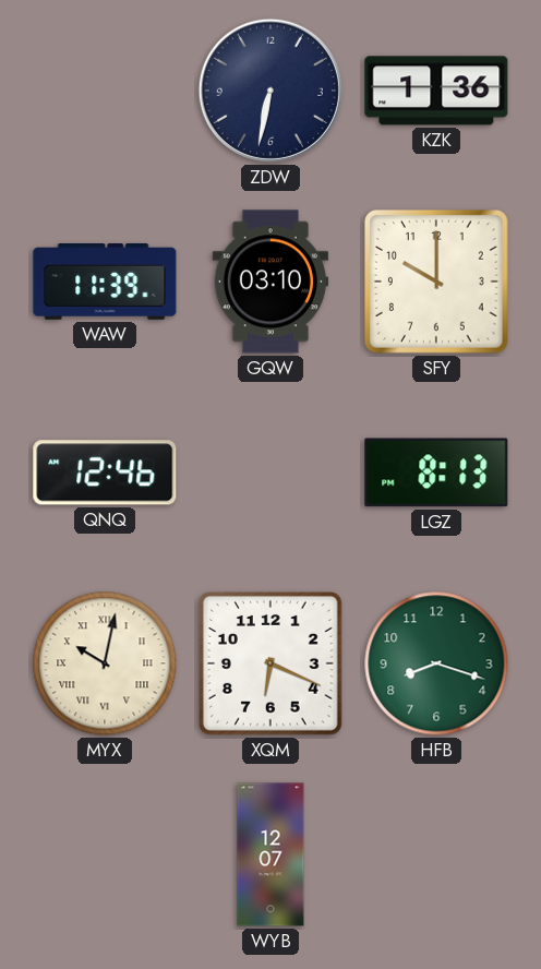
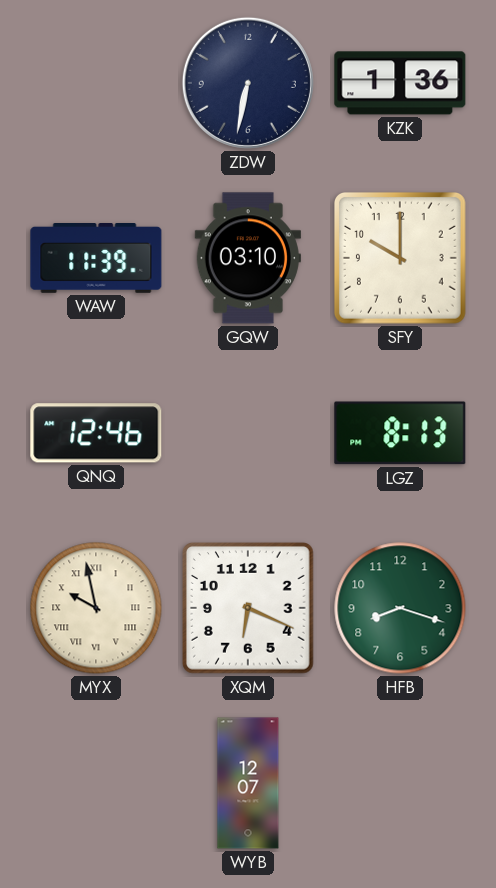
MYX: 10:02 -> 9:58
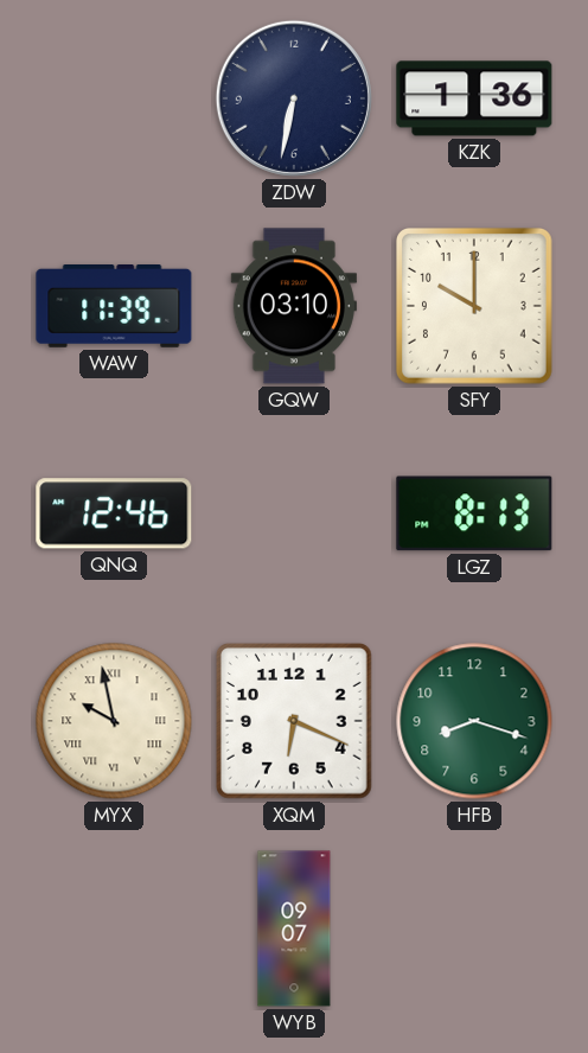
WYB: 12:07 -> 09:07
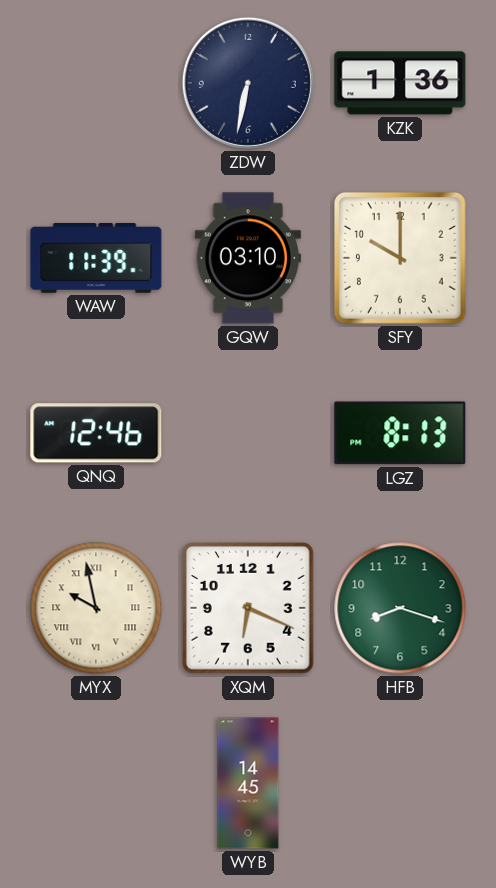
WYB: 09:07 -> 14:45
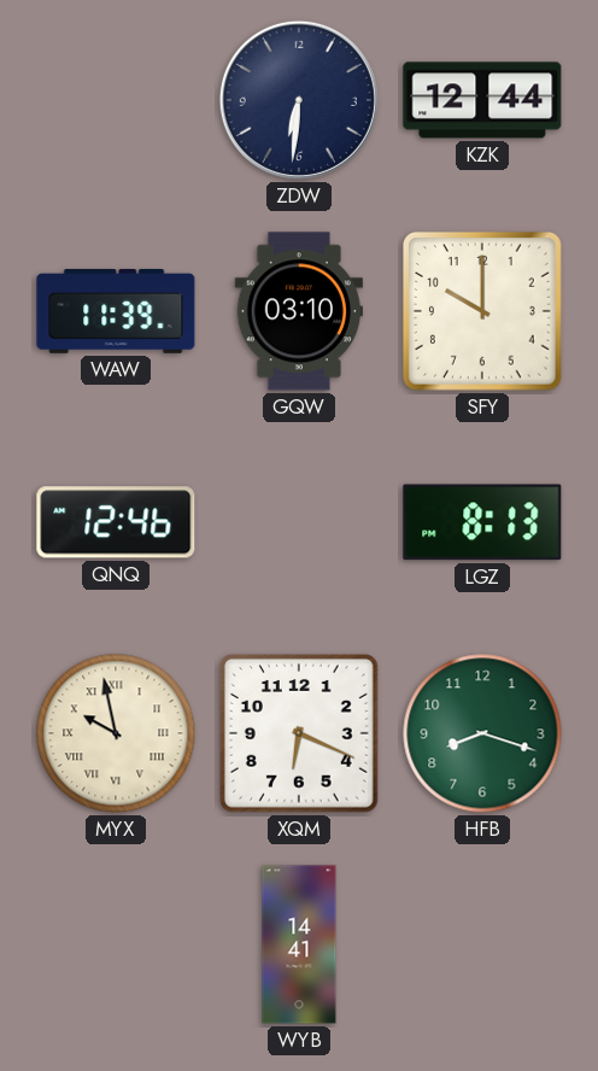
ZDW: 6:32 -> 6:31
KZK: 1:36 -> 12:44
WYB: 14:45 -> 14:41
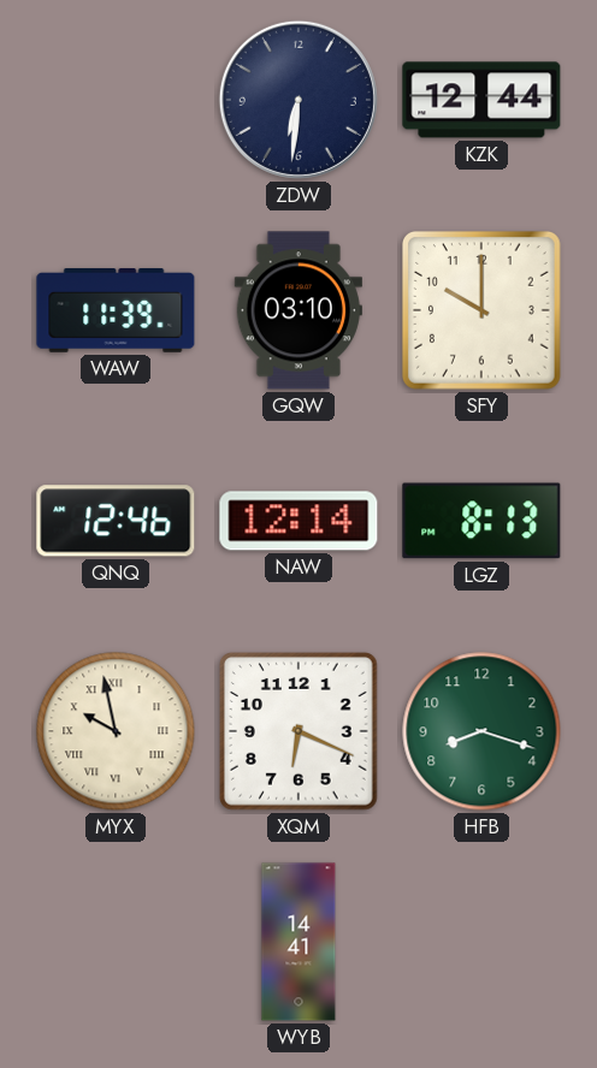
NAW: none -> 12:14
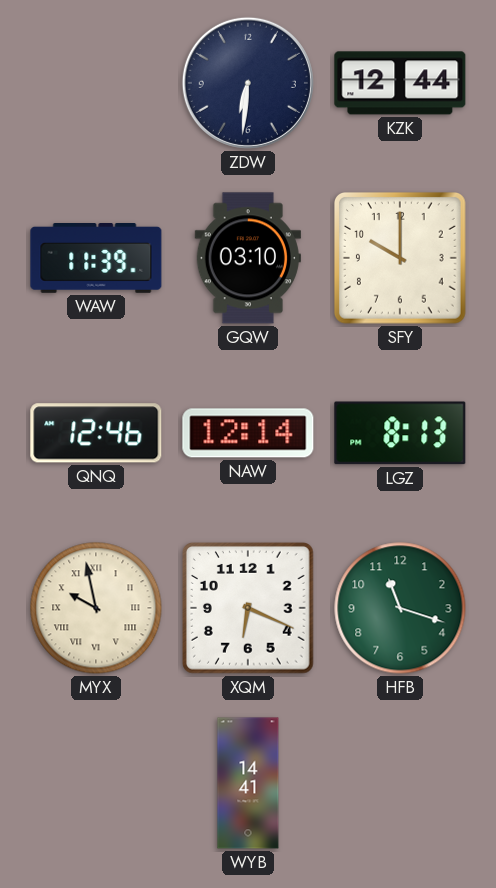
HFB: 8:18 -> 11:18
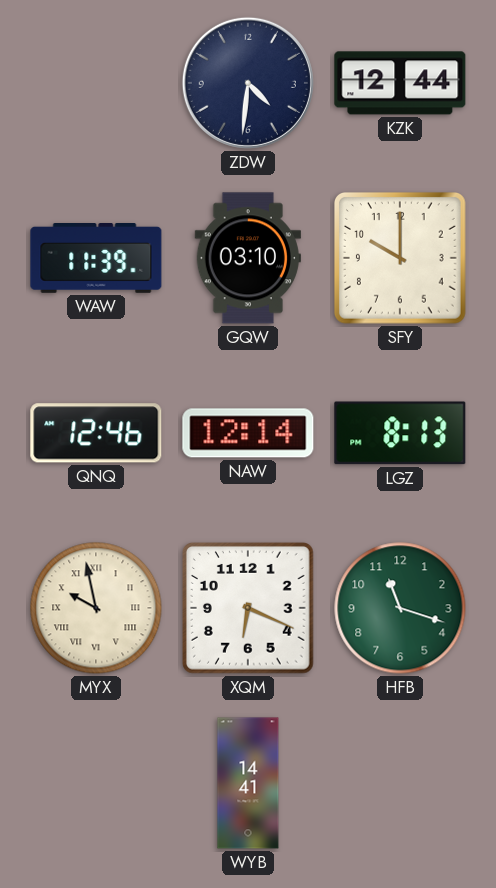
ZDW: 6:31 -> 4:31
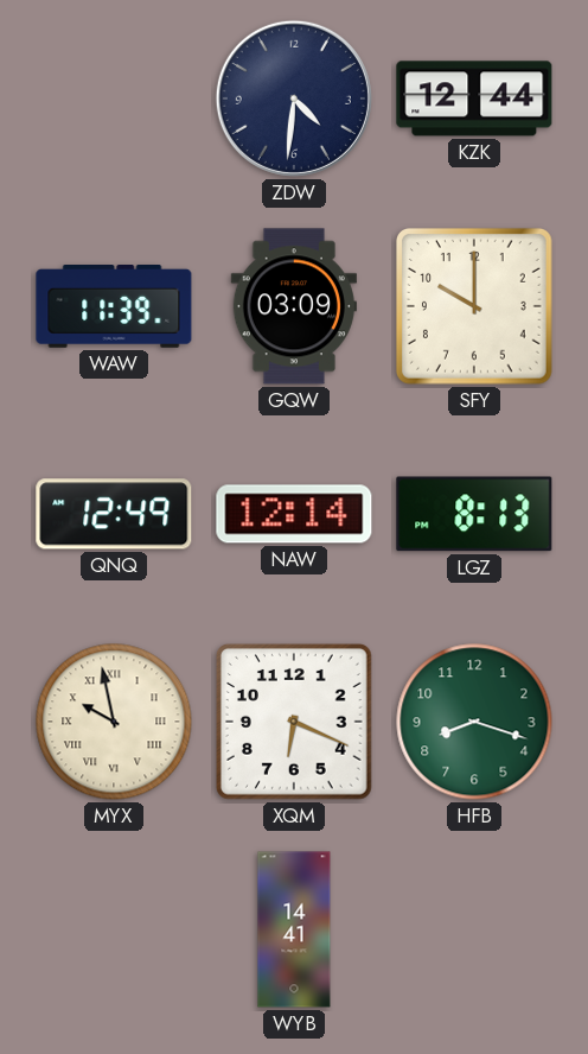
GQW: 03:10 -> 03:09
QNQ: 12:46 -> 12:49
HFB: 11:18 -> 8:18
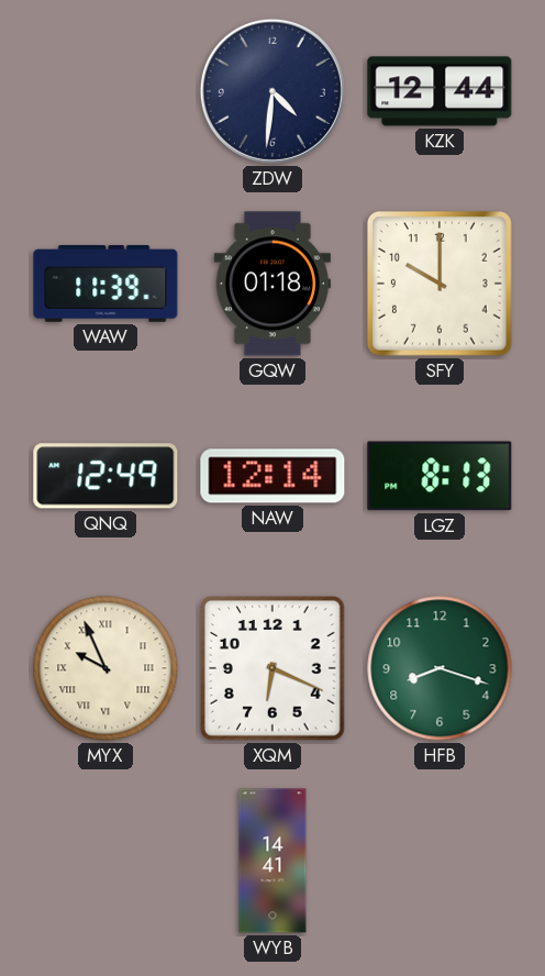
GQW: 03:09 -> 01:18
MYX: 9:58 -> 9:56
